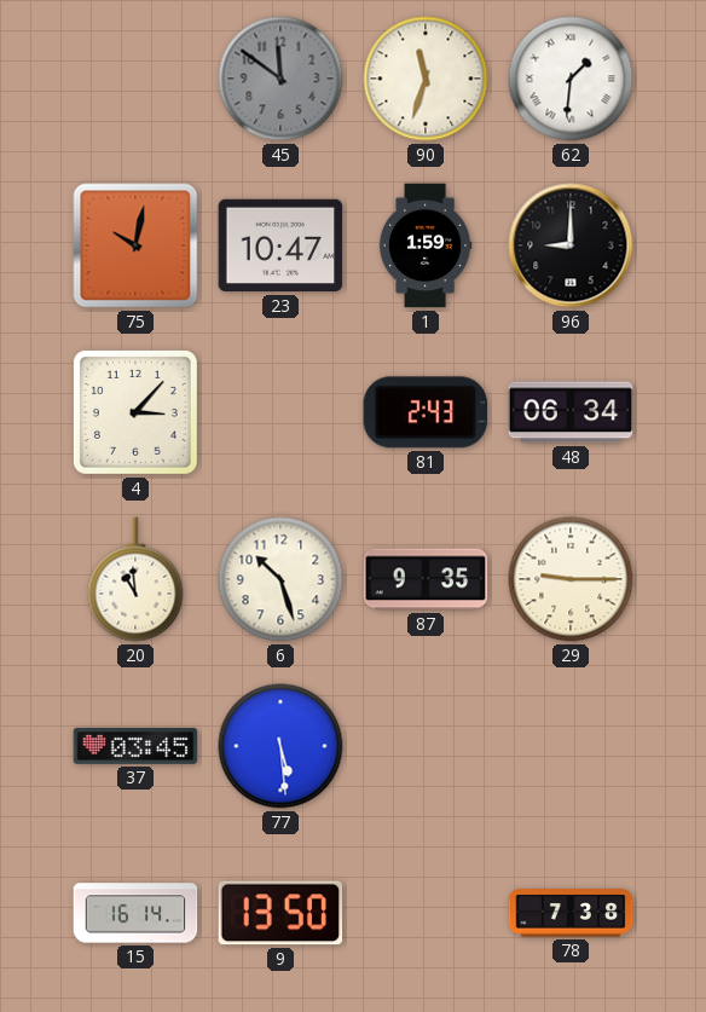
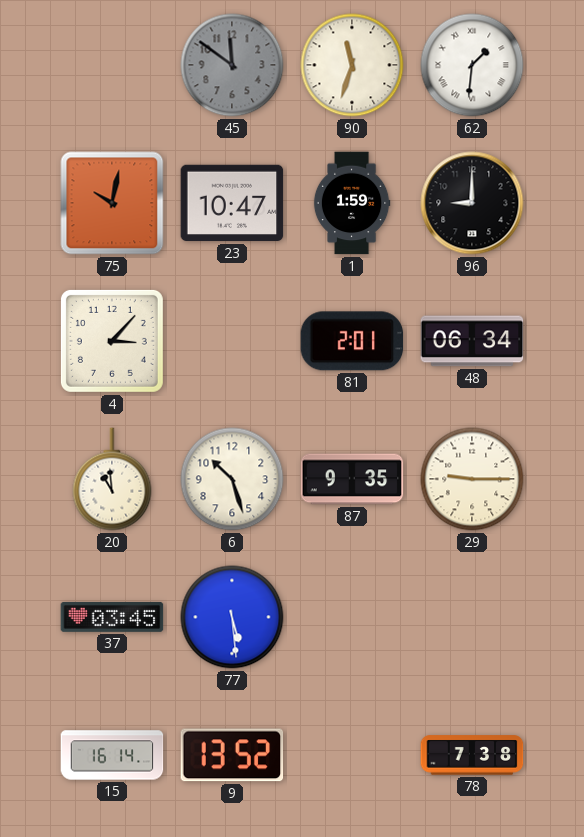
81: 2:43 -> 2:01
9: 13:50 -> 13:52
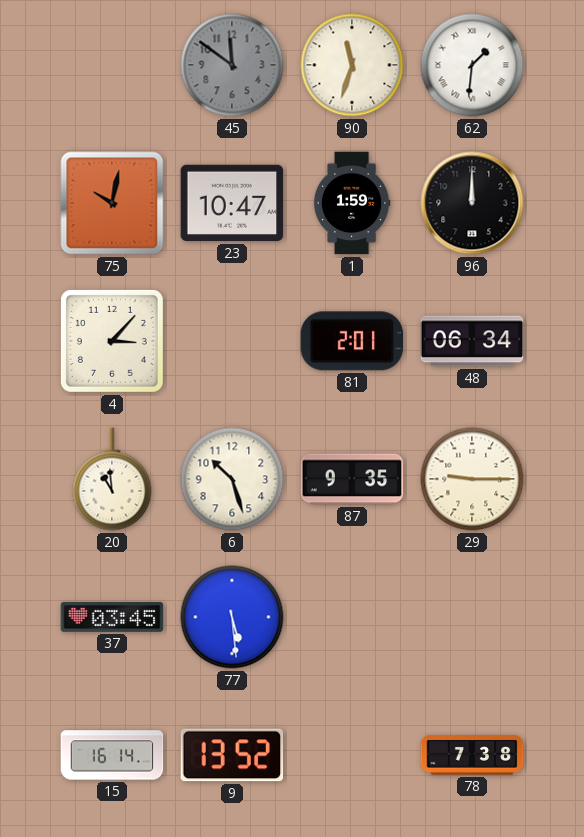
96: 9:00 -> 12:00
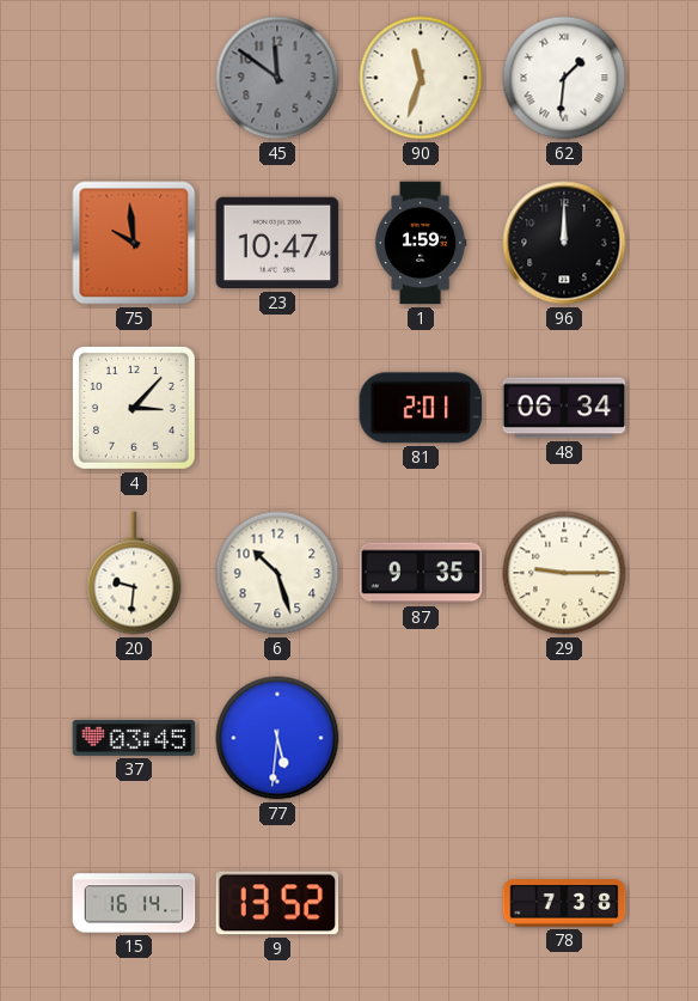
75: 10:02 -> 9:59
20: 10:59 -> 9:31
77: 5:29 -> 5:31
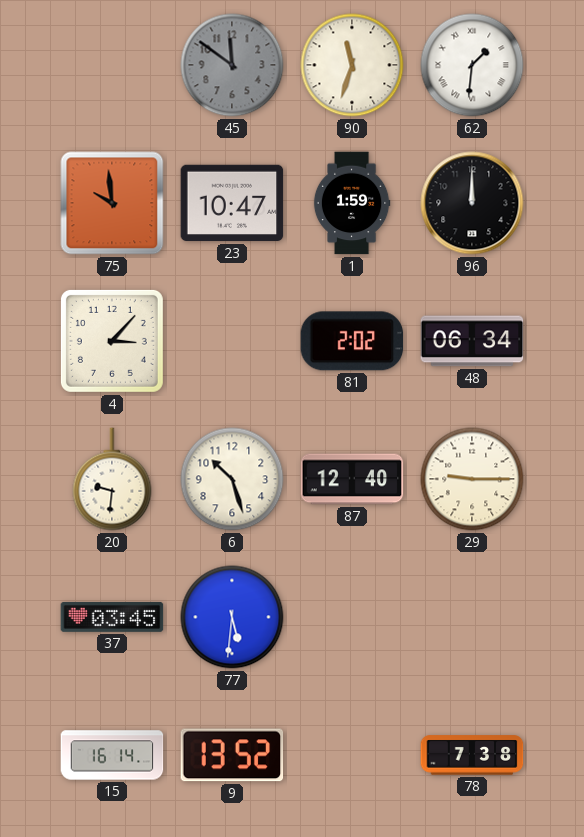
81: 2:01 -> 2:02
87: 9:35 -> 12:40
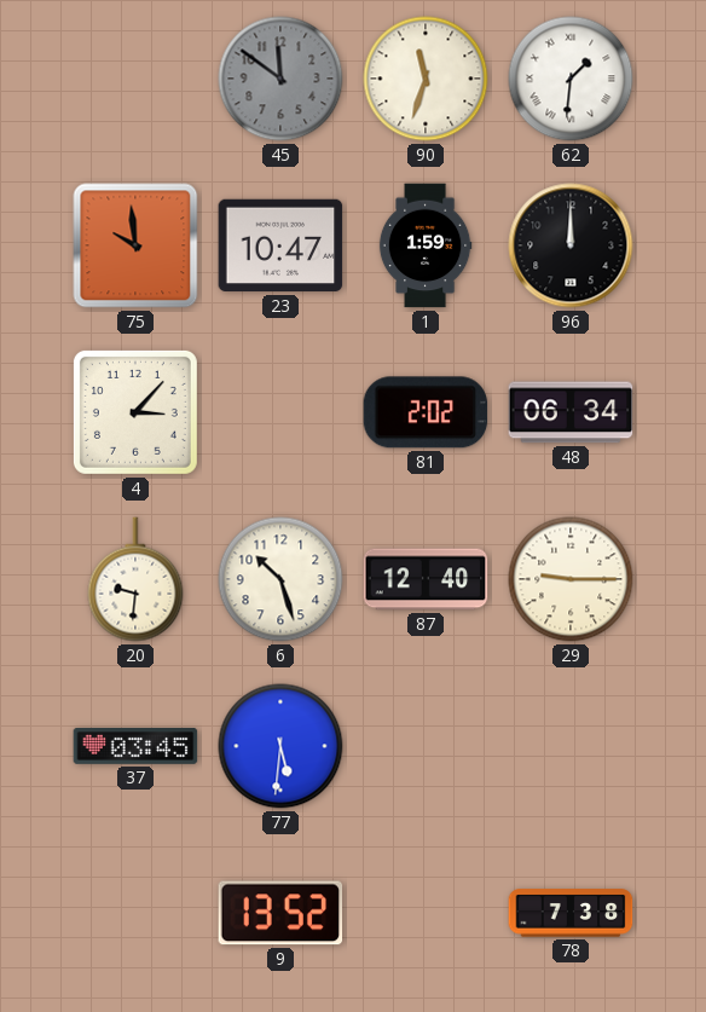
15: 16:14 -> none
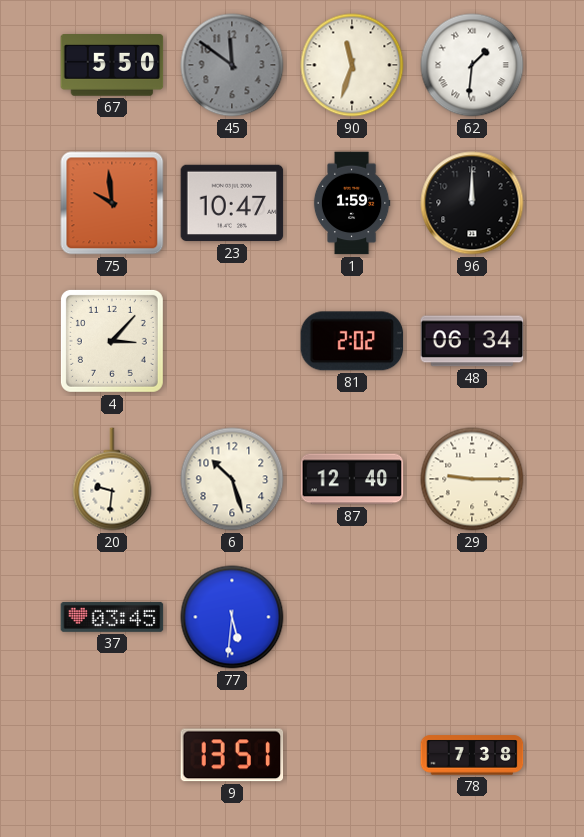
67: none -> 5:50
9: 13:52 -> 13:51
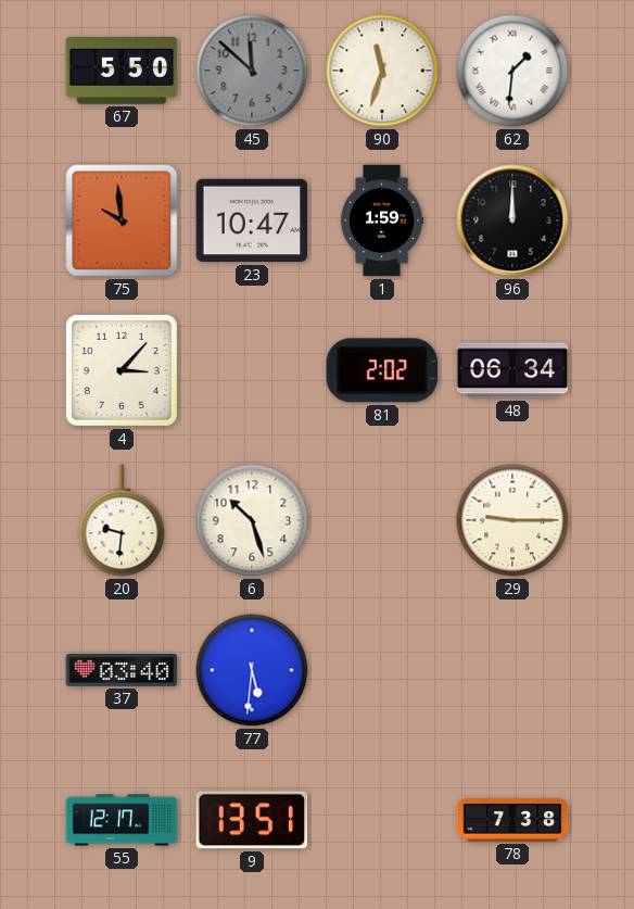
45: 11:51 -> 11:52
87: 12:40 -> none
37: 03:45 -> 03:40
55: none -> 12:17
